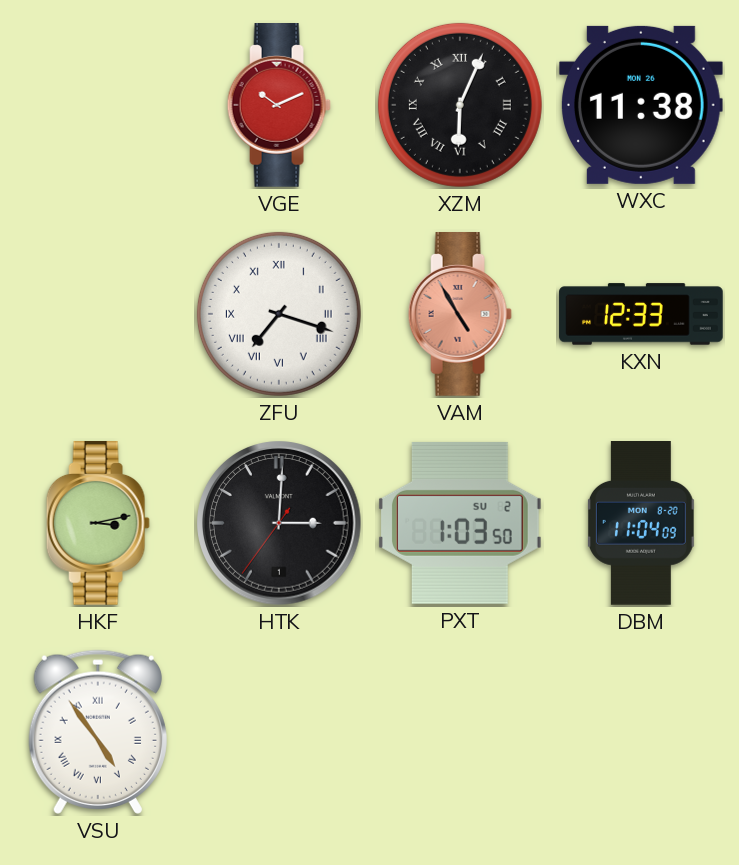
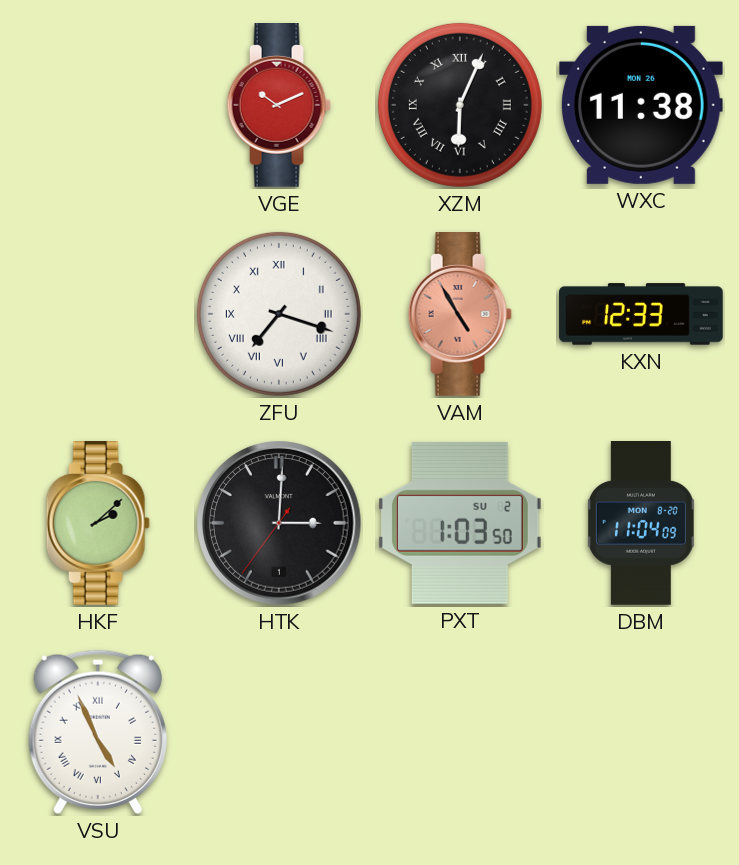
HKF: 3:13 -> 2:08
VSU: 4:54 -> 4:56
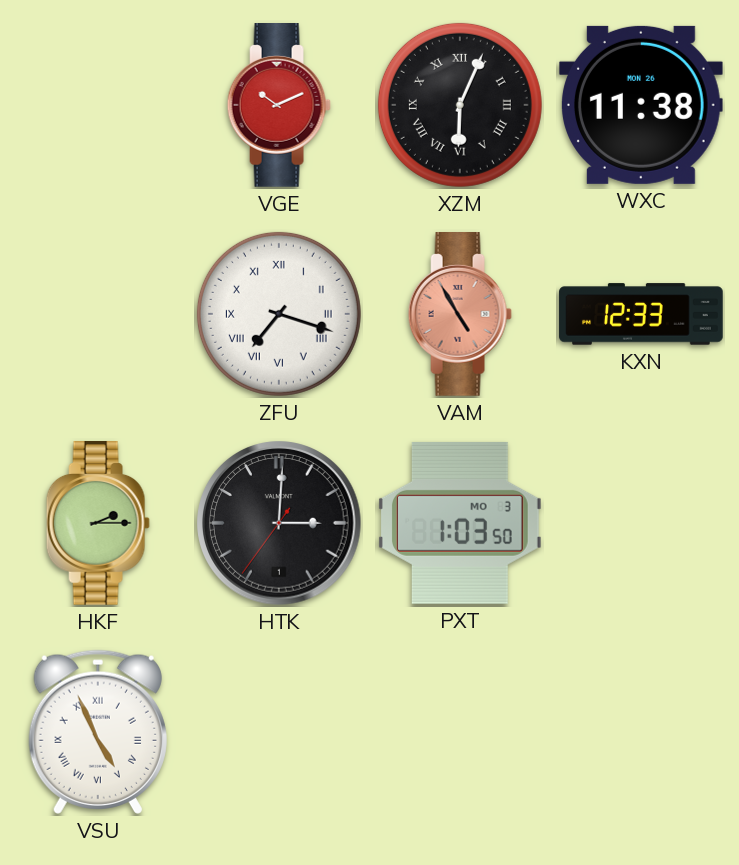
HKF: 2:08 -> 2:15
PXT date: SU 2 -> MO 3
DBM: 11:04 -> none
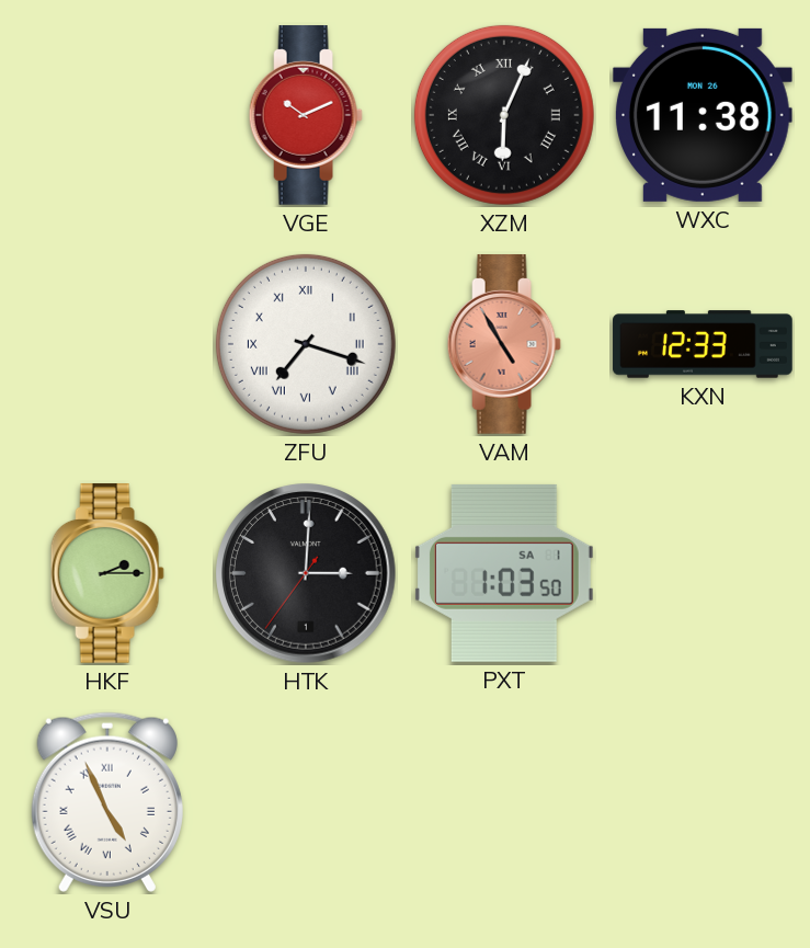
PXT date: MO 3 -> SA 1
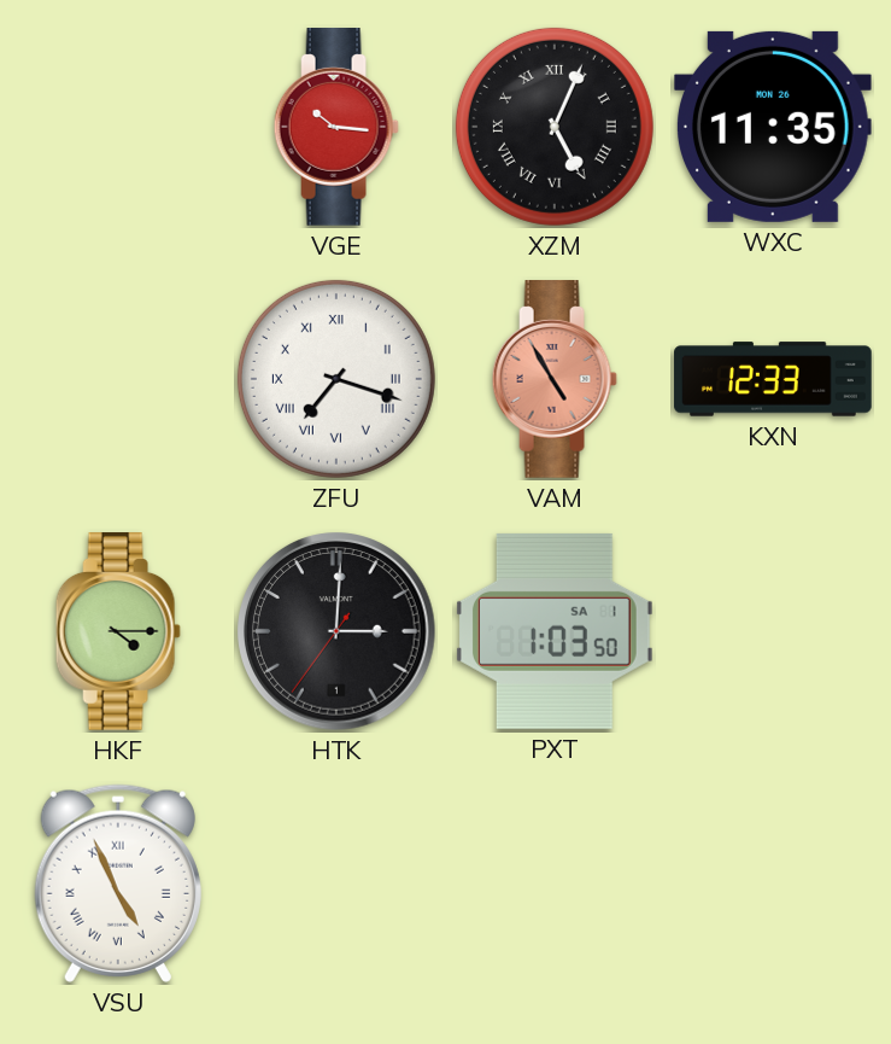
VGE: 10:11 -> 10:16
XZM: 6:04 -> 5:04
WXC: 11:38 -> 11:35
HKF: 2:15 -> 4:15
